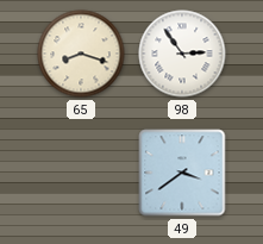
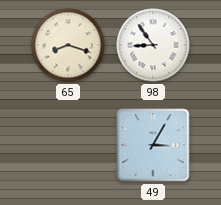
98: 2:54 -> 8:54
49: 3:39 -> 3:05
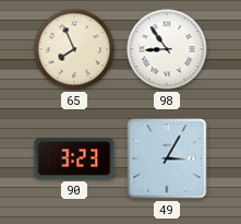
65: 8:18 -> 7:56
90: none -> 3:23
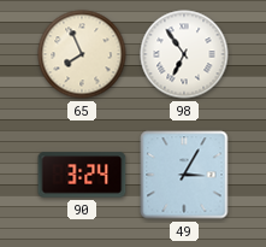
98: 8:54 -> 6:54
90: 3:23 -> 3:24
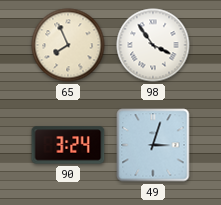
98: 6:54 -> 3:54
49: 3:05 -> 3:03
